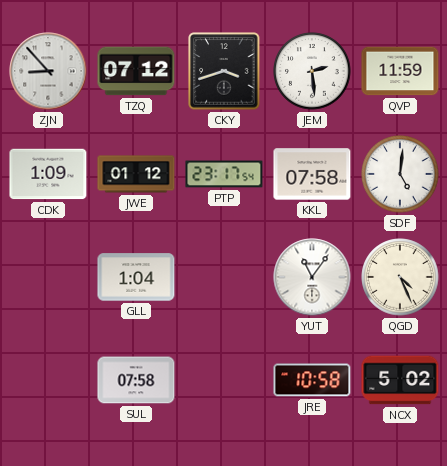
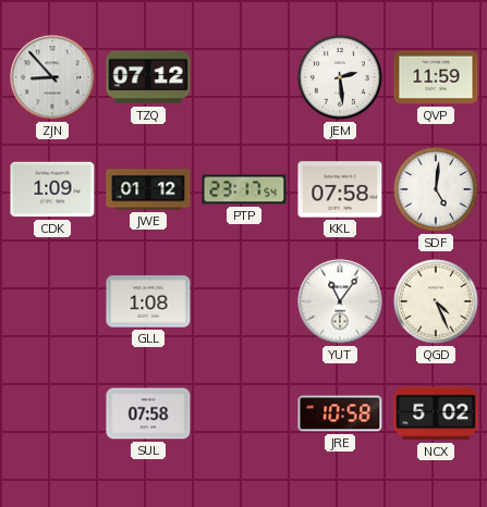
CKY: 3:42 -> none
GLL: 1:04 -> 1:08
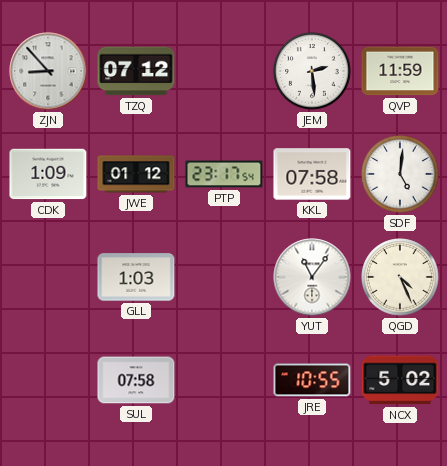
GLL: 1:08 -> 1:03
JRE: 10:58 -> 10:55
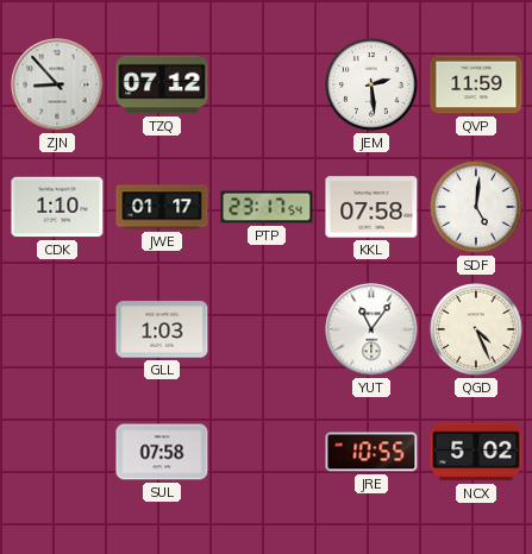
CDK: 1:09 -> 1:10
JWE: 01:12 -> 01:17
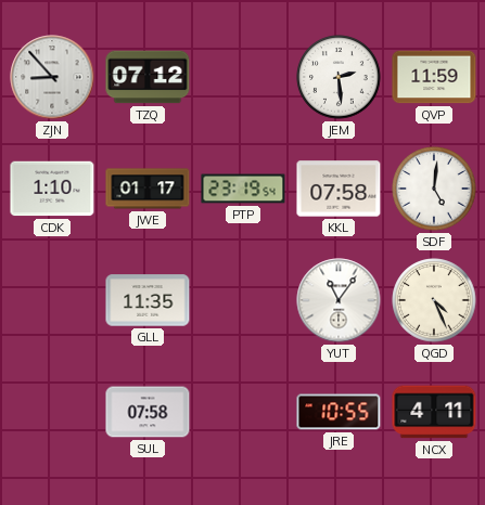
PTP: 23:17 -> 23:19
GLL: 1:03 -> 11:35
NCX: 5:02 -> 4:11
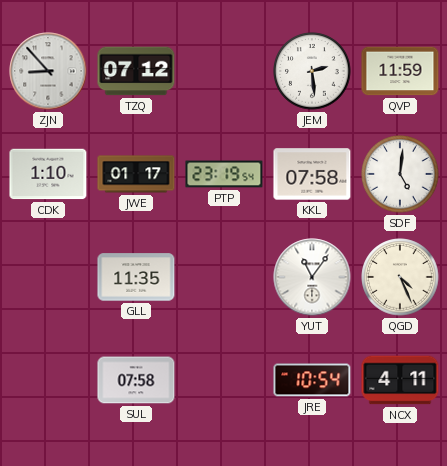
JRE: 10:55 -> 10:54
